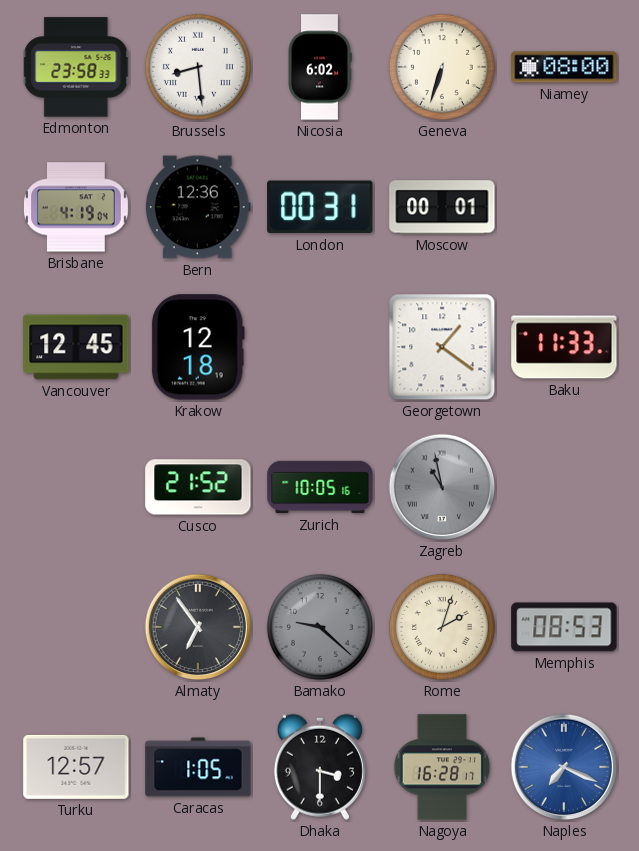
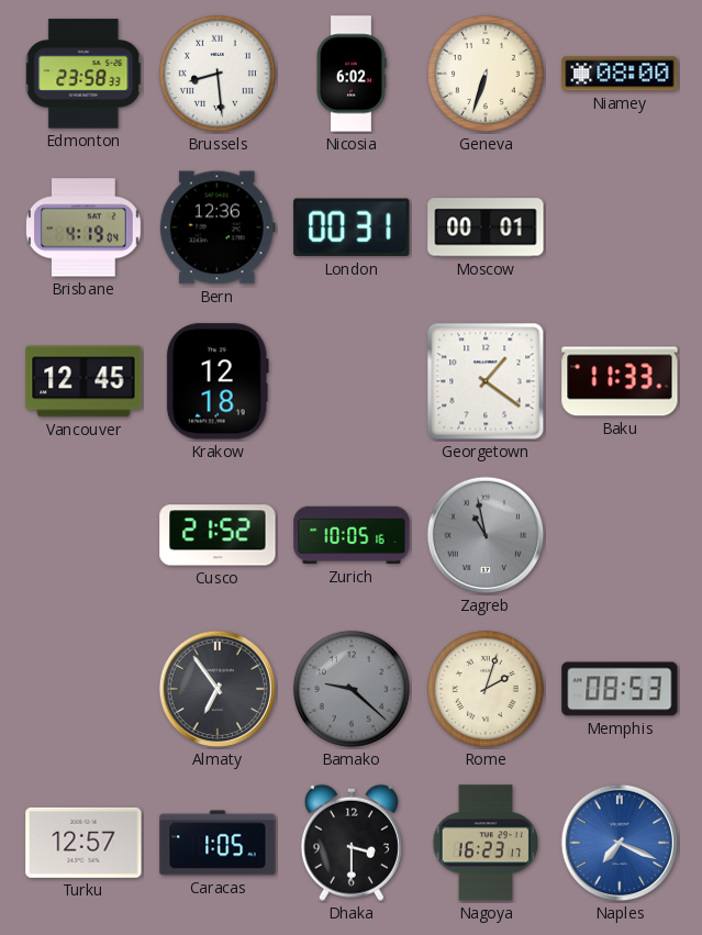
Nagoya: 16:28 -> 16:23
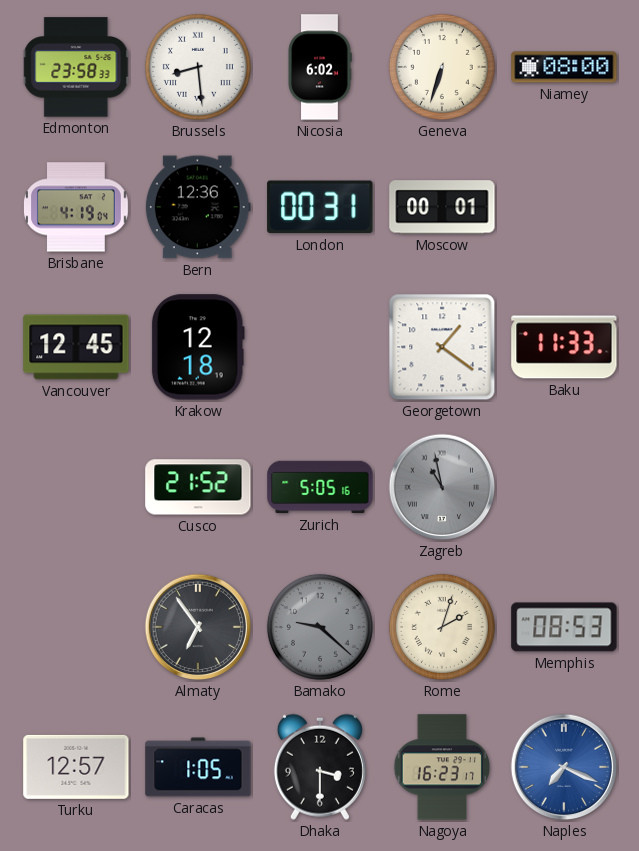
Zurich: 10:05 -> 5:05
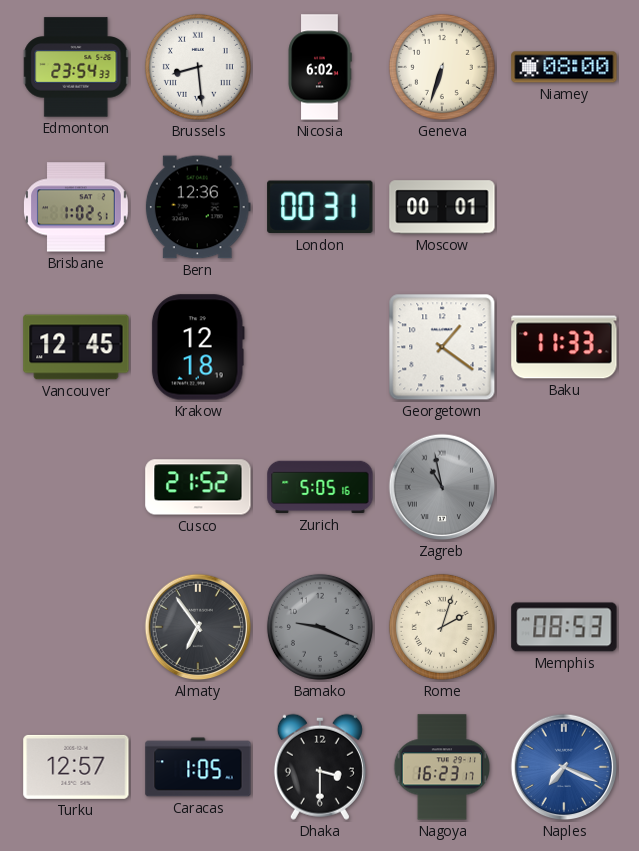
Edmonton: 23:58 -> 23:54
Brisbane: 4:19 -> 1:02
Bamako: 9:22 -> 9:19
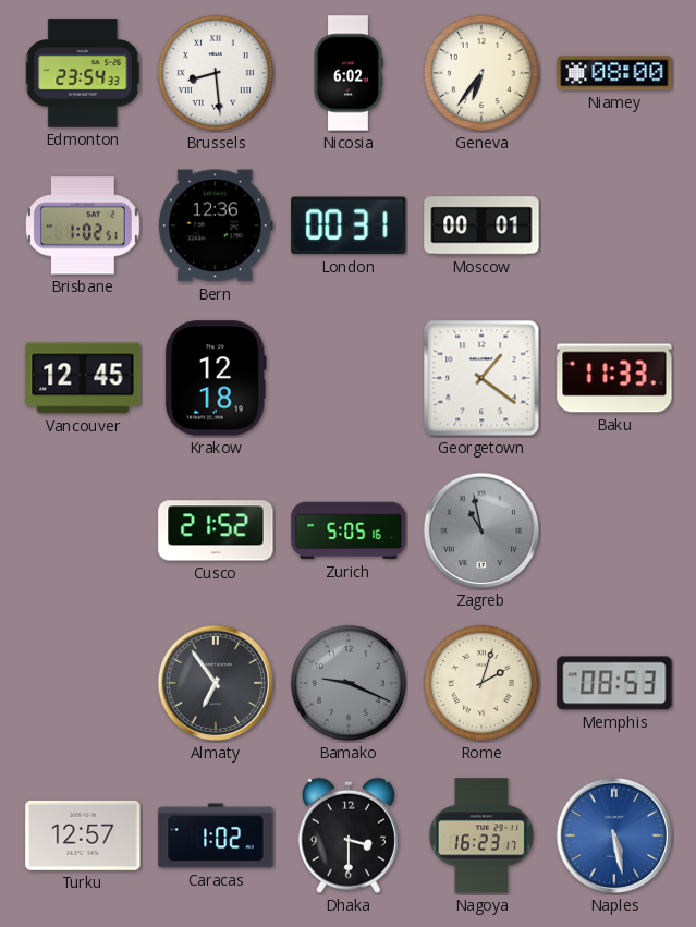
Geneva: 6:33 -> 6:36
Caracas: 1:05 -> 1:02
Naples: 7:19 -> 5:28
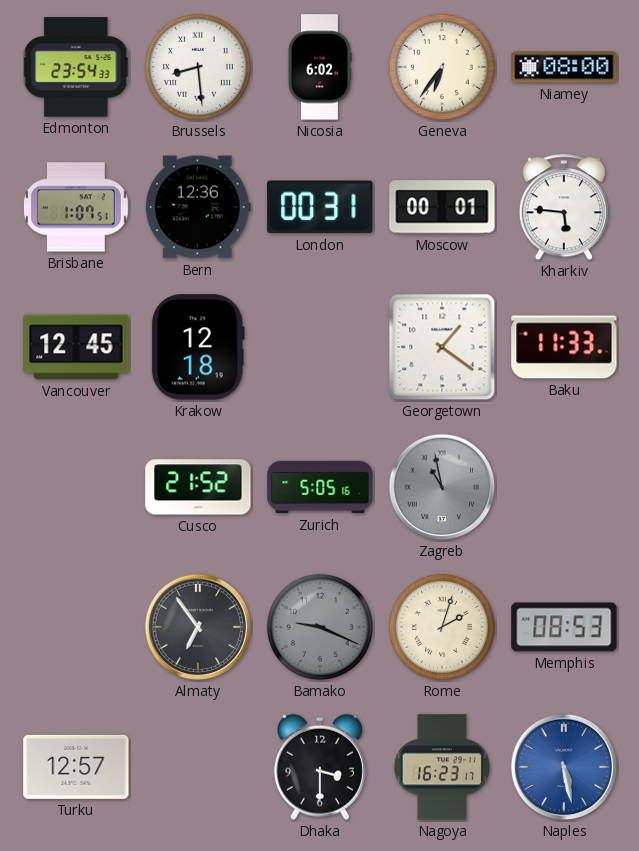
Brisbane: 1:02 -> 1:07
Kharkiv: none -> 5:46
Caracas: 1:02 -> none
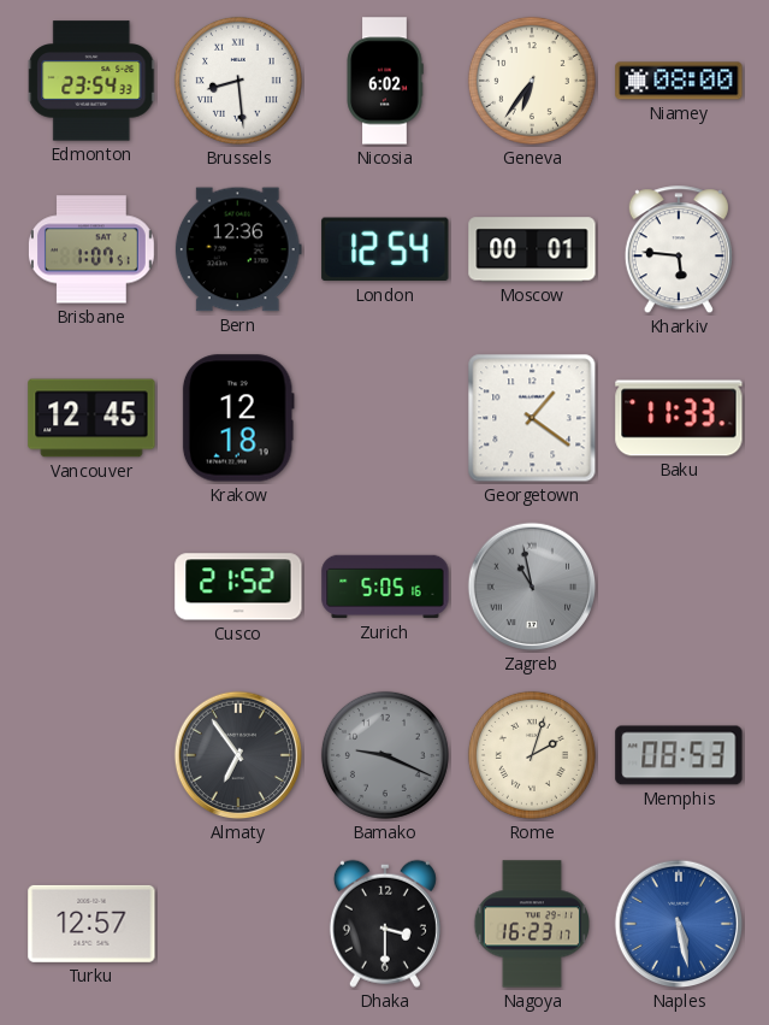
London: 00:31 -> 12:54
